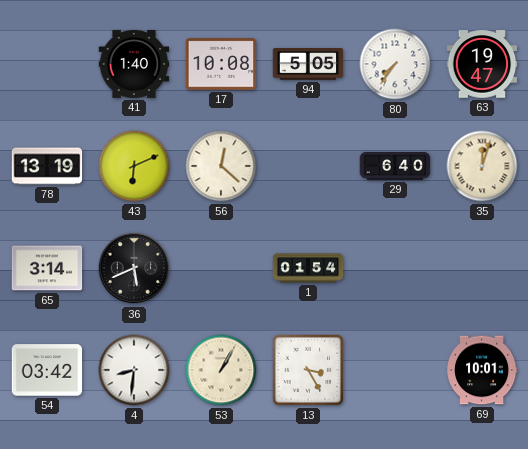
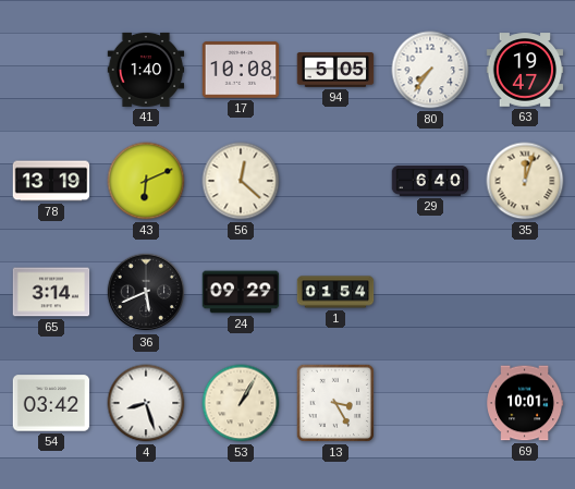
24: none -> 09:29
4: 8:31 -> 8:27
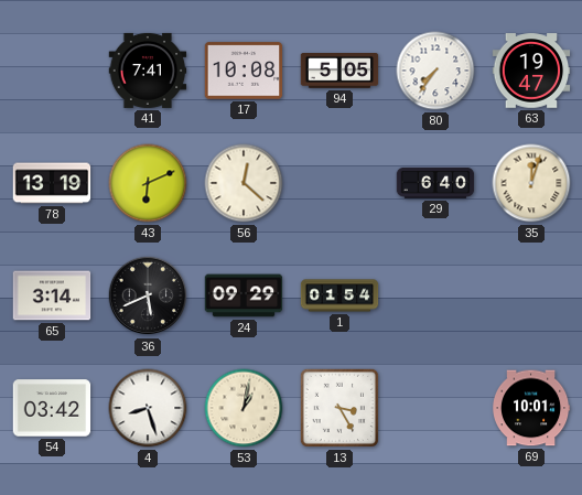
41: 1:40 -> 7:41
53: 1:05 -> 1:02
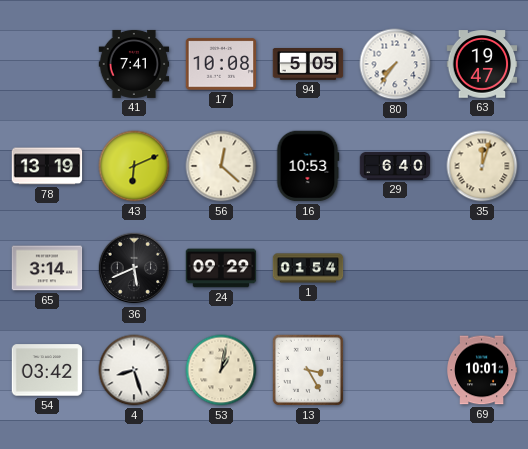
16: none -> 10:53
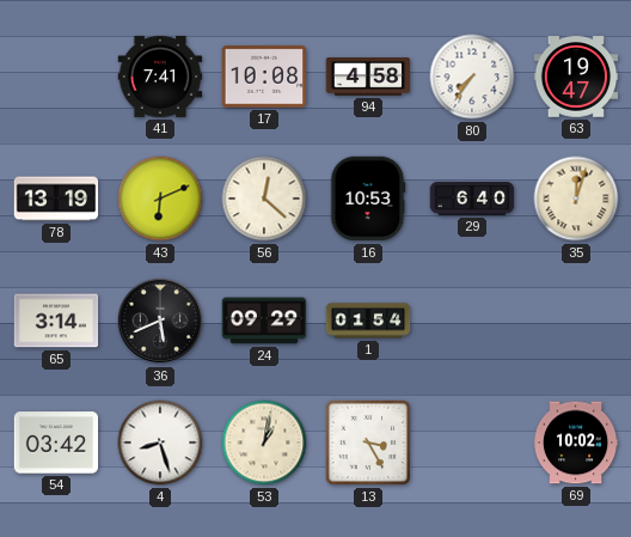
94: 5:05 -> 4:58
69: 10:01 -> 10:02
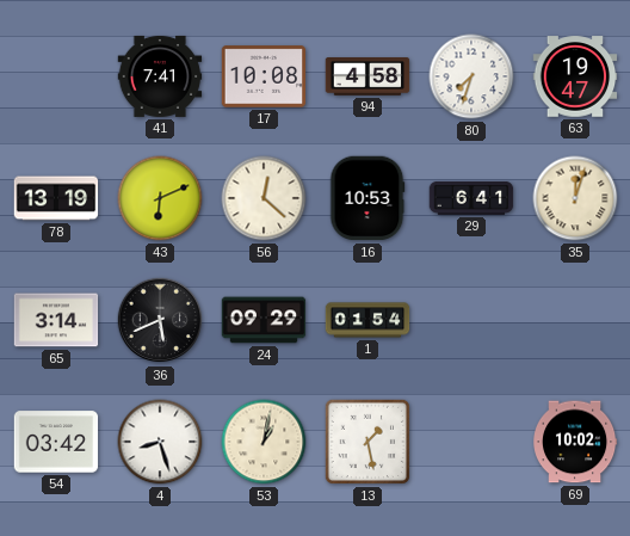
80: 7:36 -> 7:33
29: 6:40 -> 6:41
13: 3:25 -> 1:28
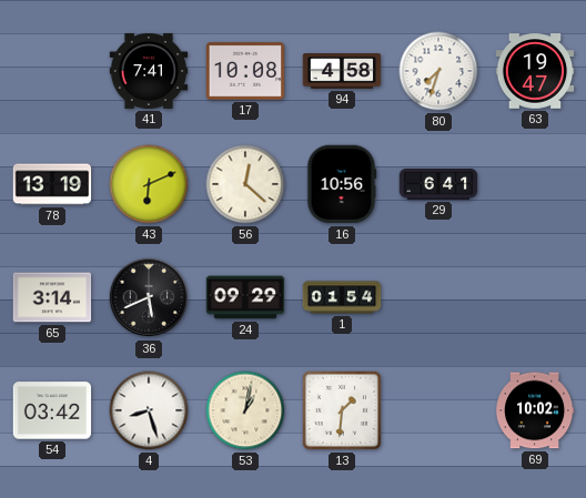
16: 10:53 -> 10:56
35: 12:03 -> none
13: 1:28 -> 1:31
